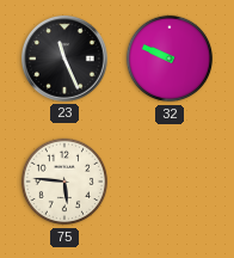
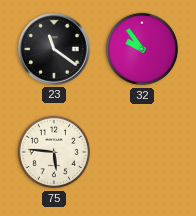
23: 11:26 -> 11:21
32: 9:49 -> 9:54
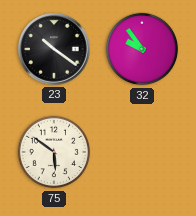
23: 11:21 -> 10:21
75: 5:46 -> 5:51
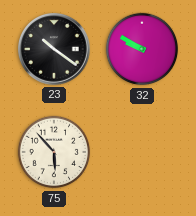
32: 9:54 -> 9:50
75: 5:51 -> 5:53
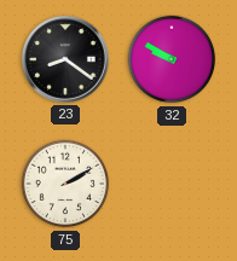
23: 10:21 -> 8:21
75: 5:53 -> 2:10
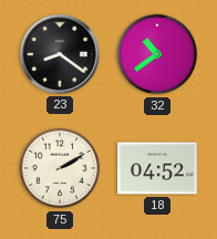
32: 9:50 -> 10:39
18: none -> 04:52
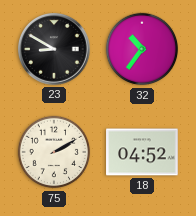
23: 8:21 -> 8:50
32: 10:39 -> 10:36
